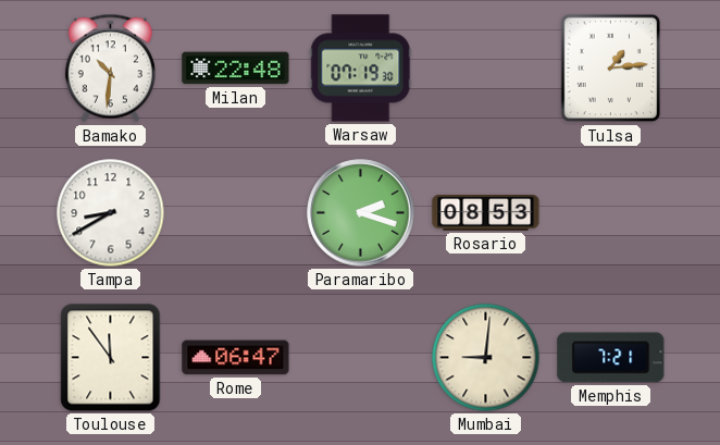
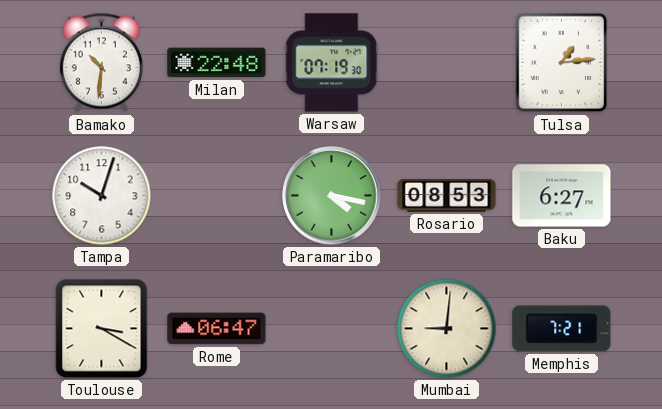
Tampa: 8:40 -> 10:03
Paramaribo: 2:18 -> 4:17
Baku: none -> 6:27
Toulouse: 11:54 -> 3:20
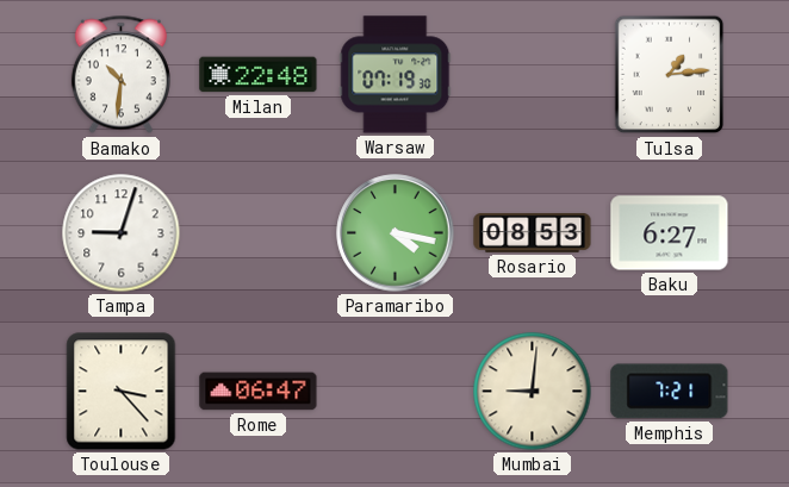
Tampa: 10:03 -> 9:03
Toulouse: 3:20 -> 3:23
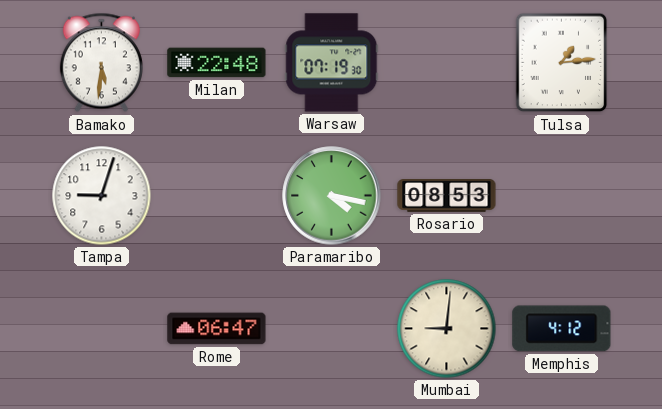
Bamako: 10:31 -> 5:31
Baku: 6:27 -> none
Toulouse: 3:23 -> none
Memphis: 7:21 -> 4:12
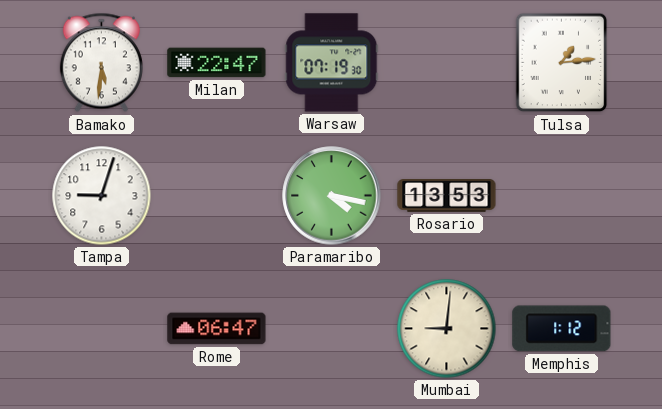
Milan: 22:48 -> 22:47
Rosario: 08:53 -> 13:53
Memphis: 4:12 -> 1:12
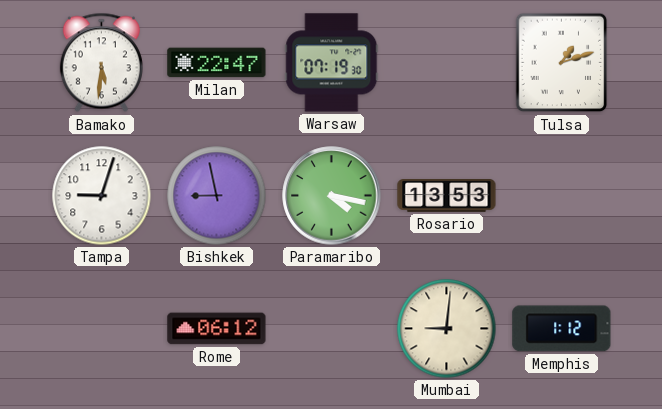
Tulsa: 1:14 -> 1:12
Bishkek: none -> 8:58
Rome: 06:47 -> 06:12
